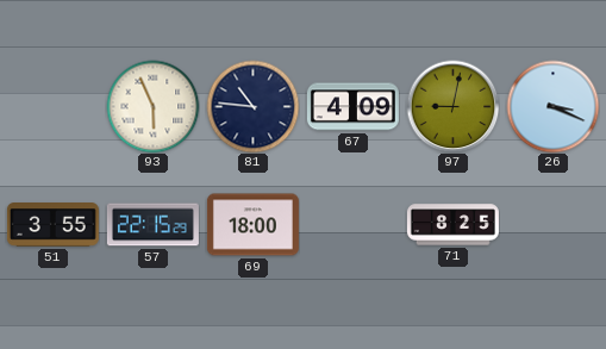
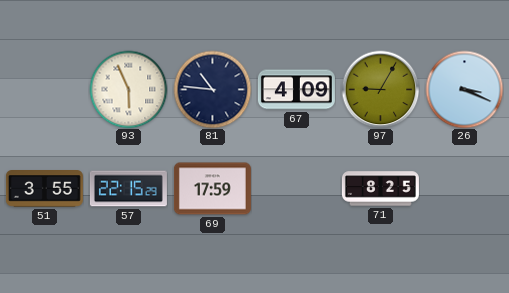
97: 9:02 -> 9:05
69: 18:00 -> 17:59
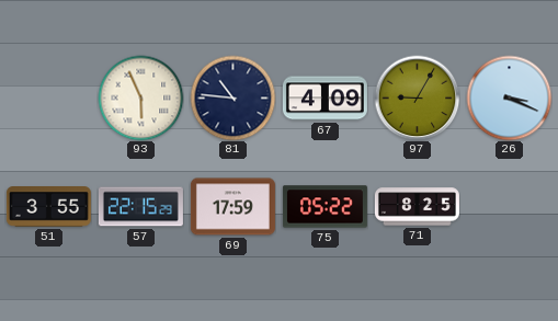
75: none -> 05:22
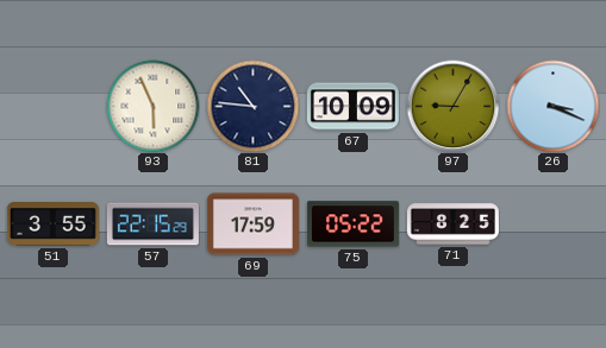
67: 4:09 -> 10:09
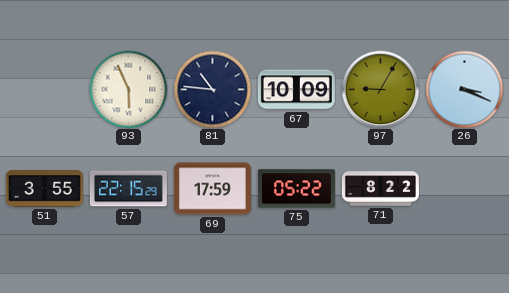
71: 8:25 -> 8:22
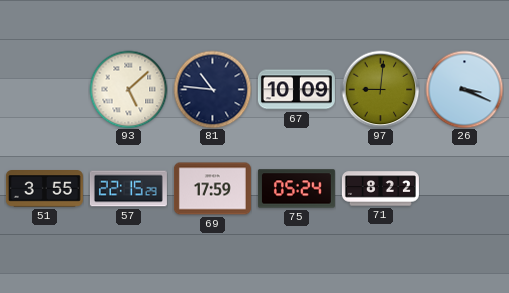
93: 5:56 -> 5:08
97: 9:05 -> 9:01
75: 05:22 -> 05:24
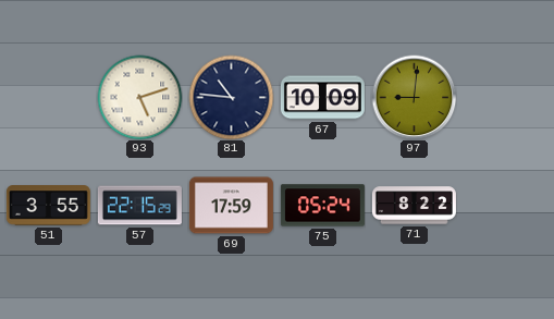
93: 5:08 -> 5:12
26: 3:19 -> none
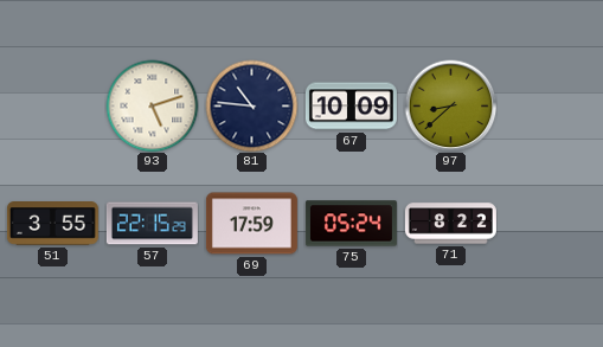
97: 9:01 -> 8:38
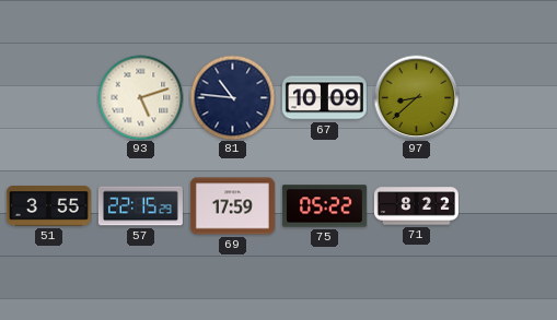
75: 05:24 -> 05:22
